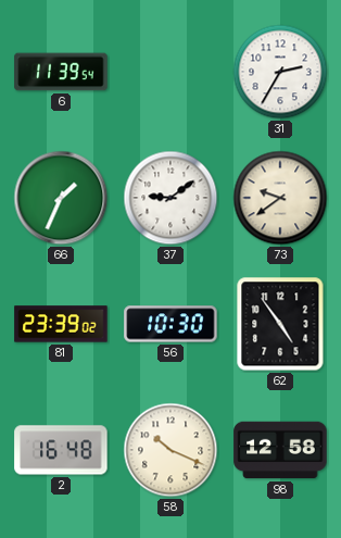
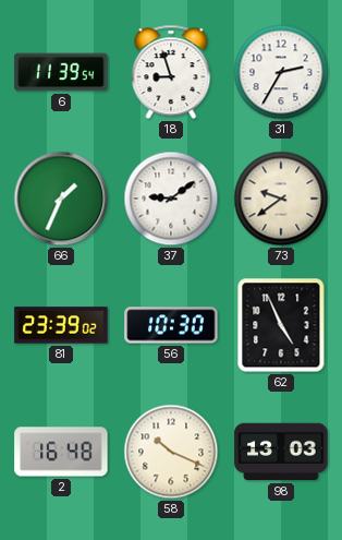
18: none -> 8:57
62: 4:54 -> 4:56
98: 12:58 -> 13:03
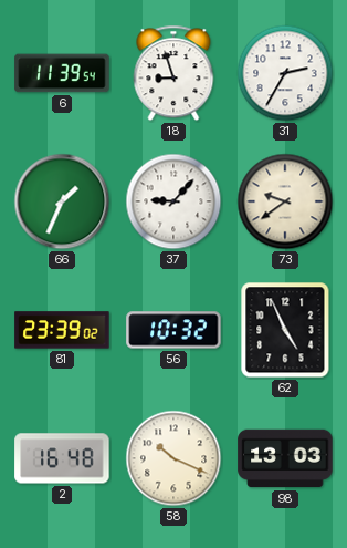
37: 9:09 -> 9:07
56: 10:30 -> 10:32
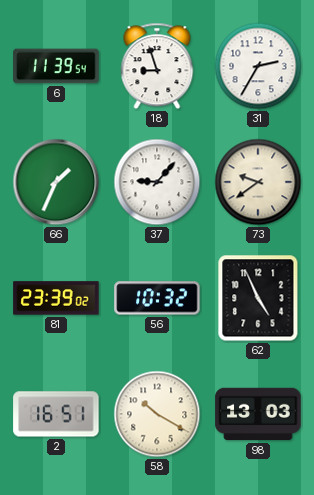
2: 16:48 -> 16:51
58: 10:19 -> 10:20
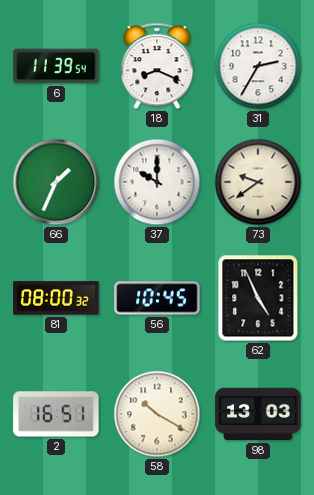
18: 8:57 -> 8:19
37: 9:07 -> 10:00
81: 23:39 -> 08:00
56: 10:32 -> 10:45
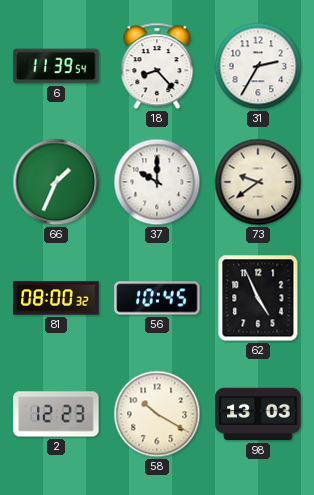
18: 8:19 -> 8:23
2: 16:51 -> 12:23
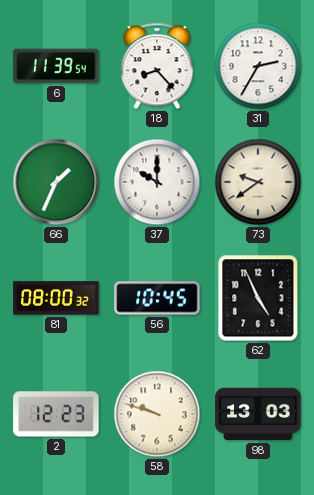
58: 10:20 -> 9:48
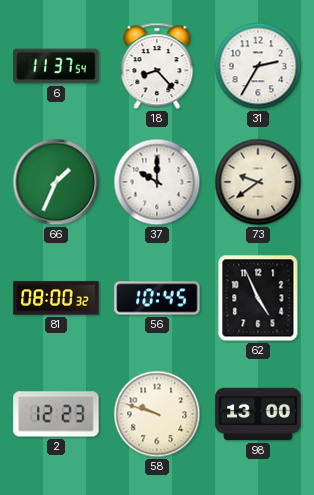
6: 11:39 -> 11:37
98: 13:03 -> 13:00
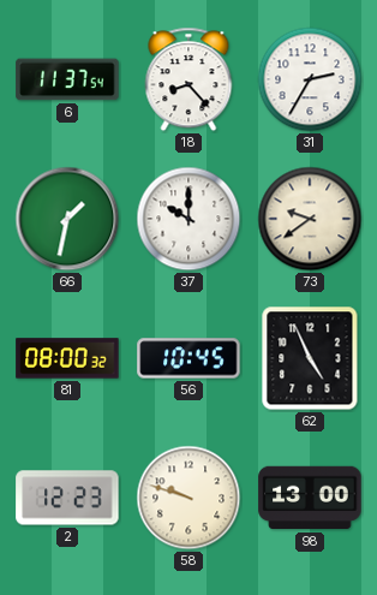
66: 1:34 -> 1:32
